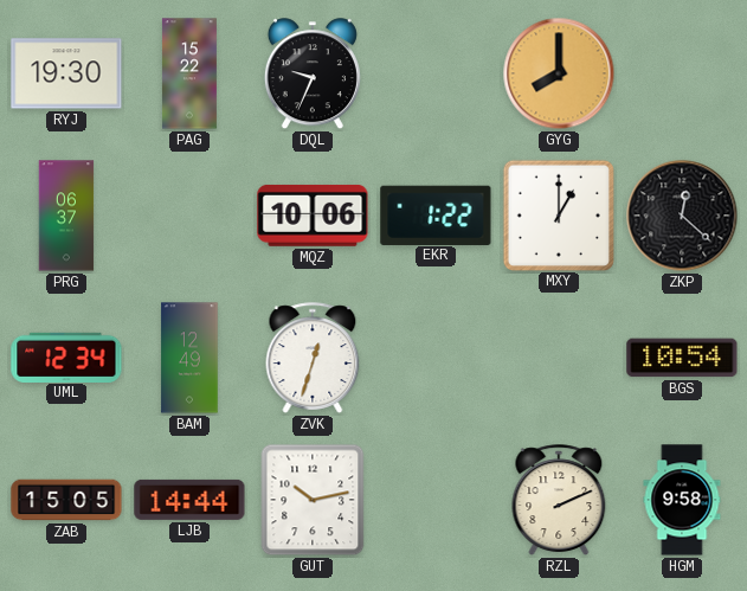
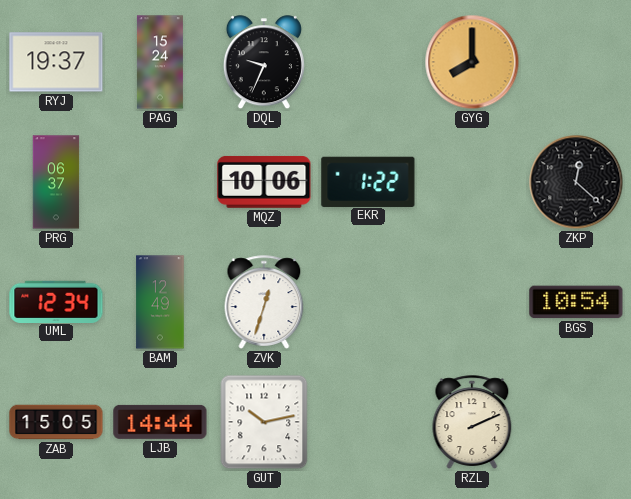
RYJ: 19:30 -> 19:37
PAG: 15:22 -> 15:24
MXY: 1:00 -> none
HGM: 9:58 -> none
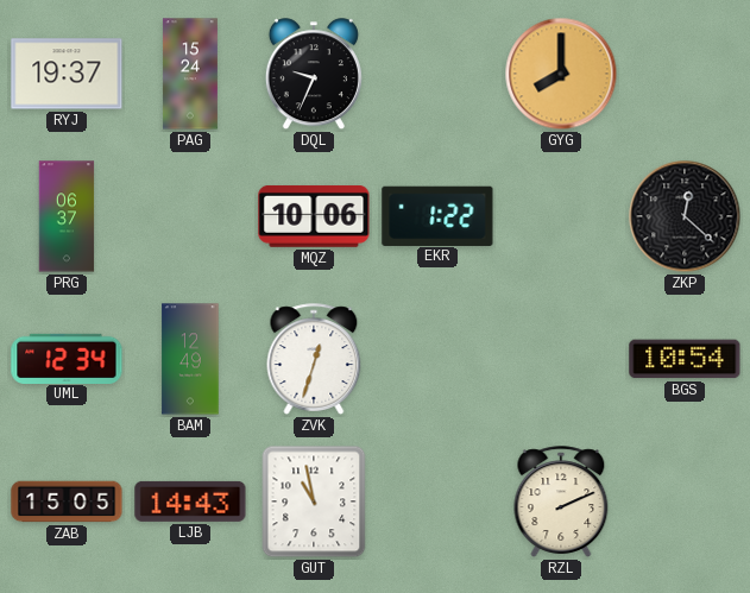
LJB: 14:44 -> 14:43
GUT: 10:13 -> 10:58
